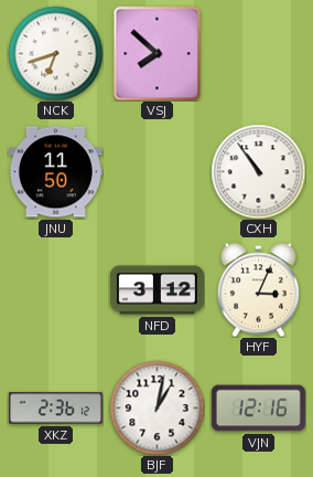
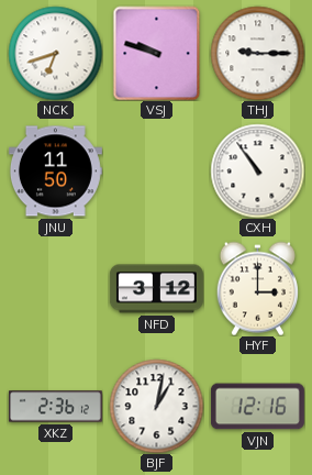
VSJ: 7:52 -> 9:48
THJ: none -> 9:15
HYF: 3:04 -> 3:00
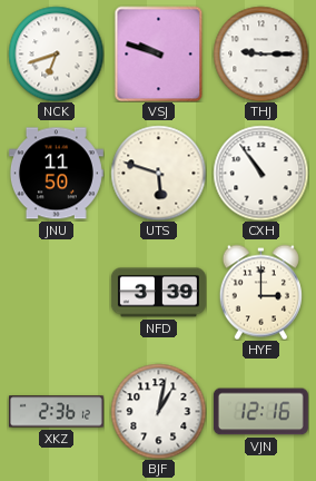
UTS: none -> 5:48
NFD: 3:12 -> 3:39
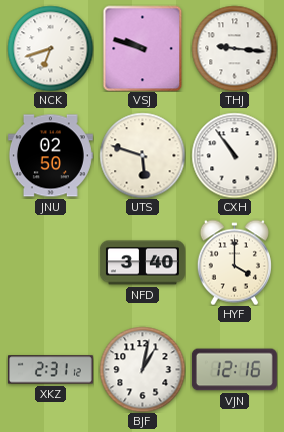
THJ: 9:15 -> 9:16
JNU: 11:50 -> 02:50
NFD: 3:39 -> 3:40
HYF: 3:00 -> 4:00
XKZ: 2:36 -> 2:31
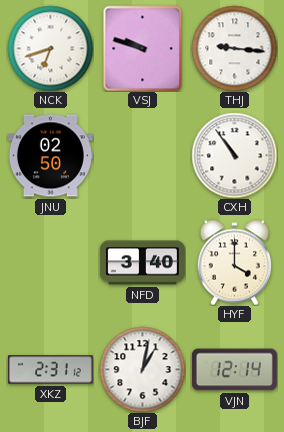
UTS: 5:48 -> none
VJN: 12:16 -> 12:14
